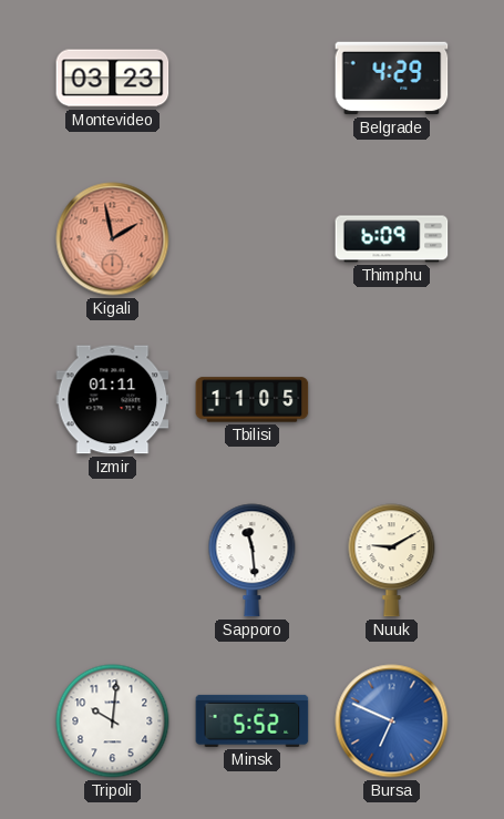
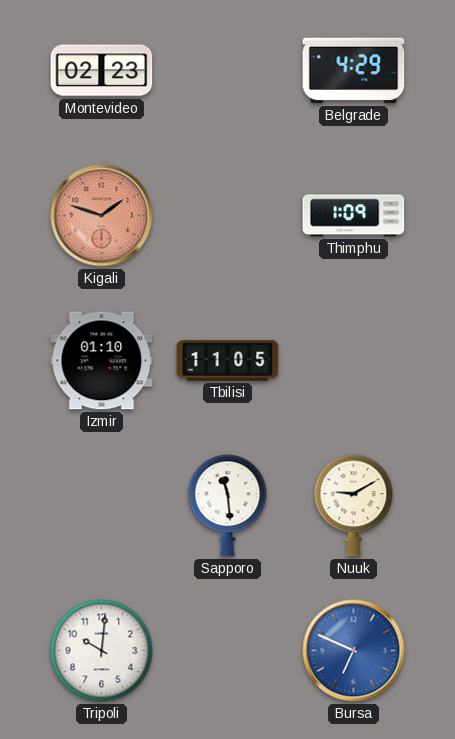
Montevideo: 03:23 -> 02:23
Kigali: 1:58 -> 1:48
Thimphu: 6:09 -> 1:09
Izmir: 01:11 -> 01:10
Minsk: 5:52 -> none
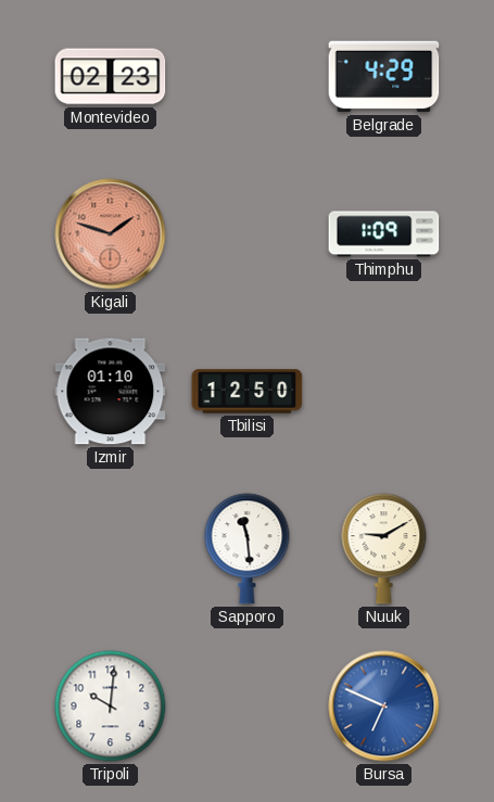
Tbilisi: 11:05 -> 12:50
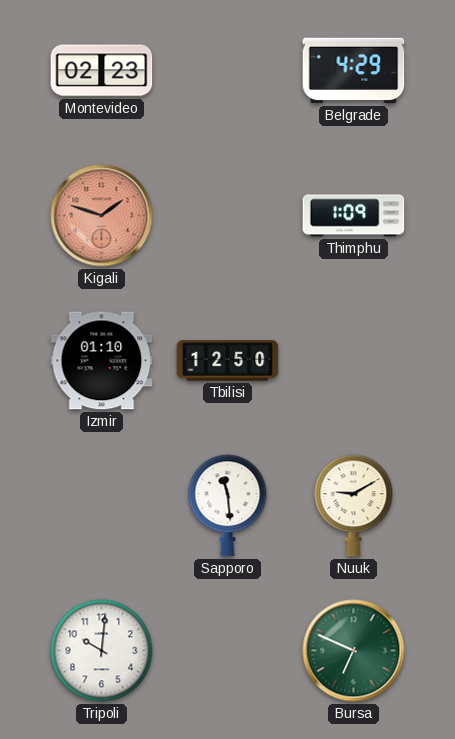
Bursa dial: blue -> green
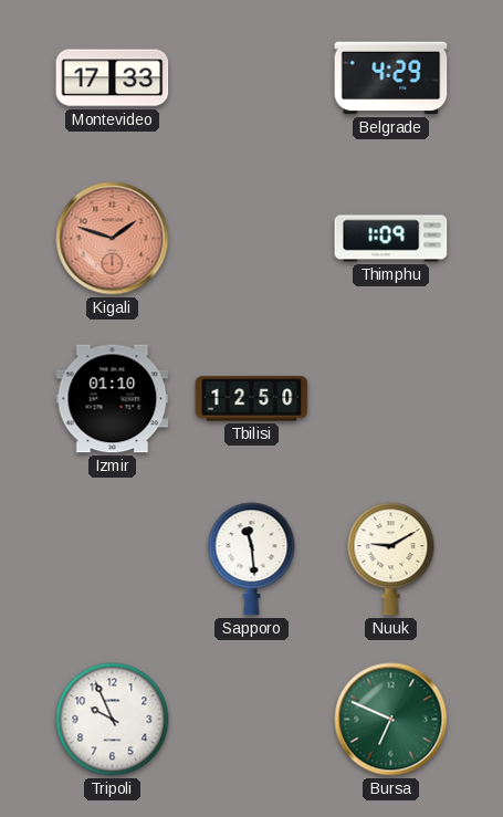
Montevideo: 02:23 -> 17:33
Tripoli: 10:01 -> 9:56
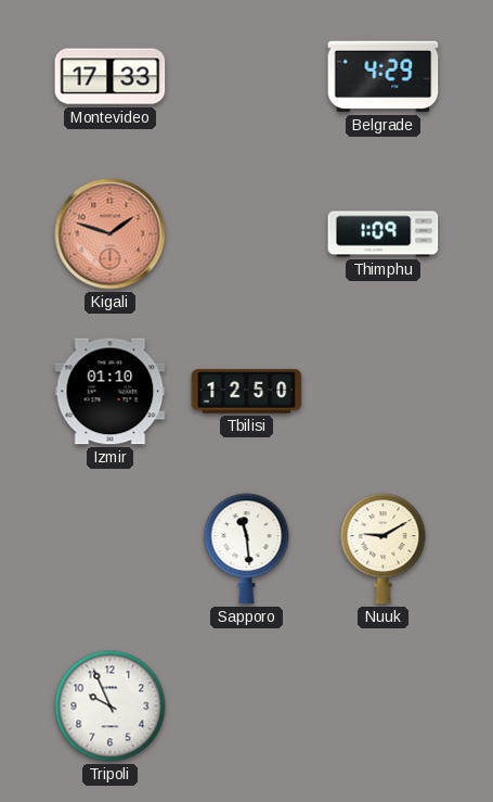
Bursa: 6:49 -> none
